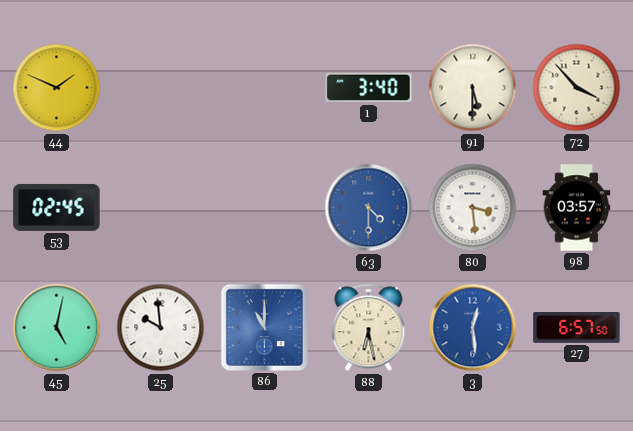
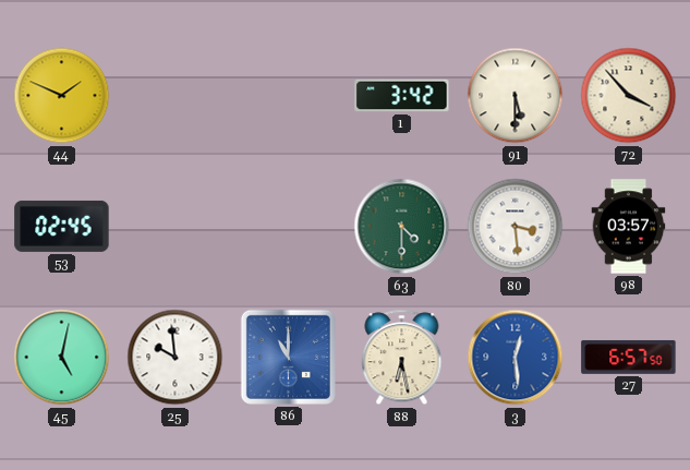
1: 3:40 -> 3:42
63 dial: blue -> green
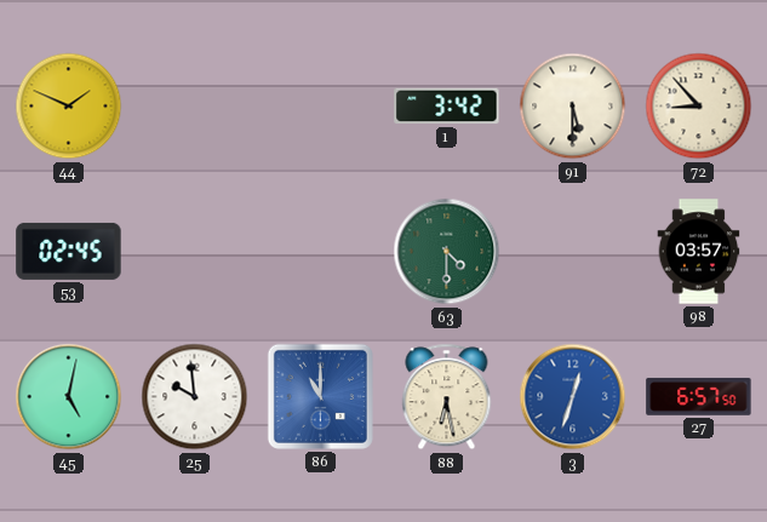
72: 3:53 -> 8:53
80: 3:29 -> none
3: 12:29 -> 12:33
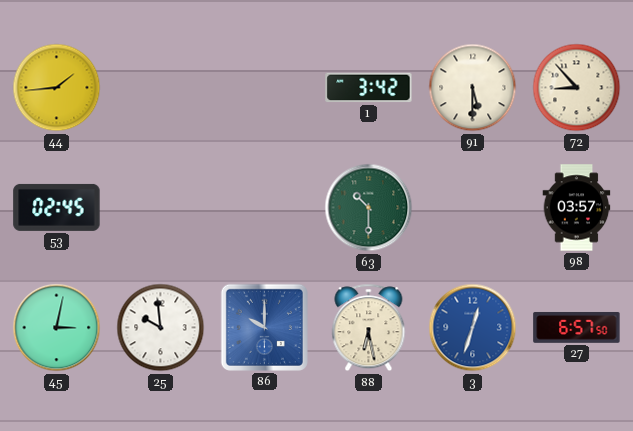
44: 1:49 -> 1:44
63: 4:30 -> 10:30
45: 5:02 -> 3:02
86: 11:00 -> 10:00
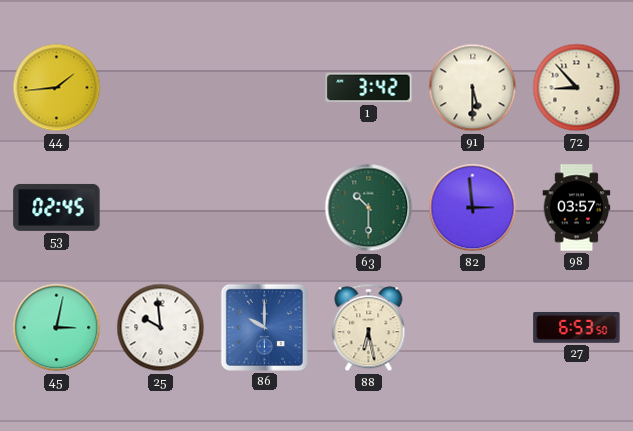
82: none -> 2:59
3: 12:33 -> none
27: 6:57 -> 6:53
